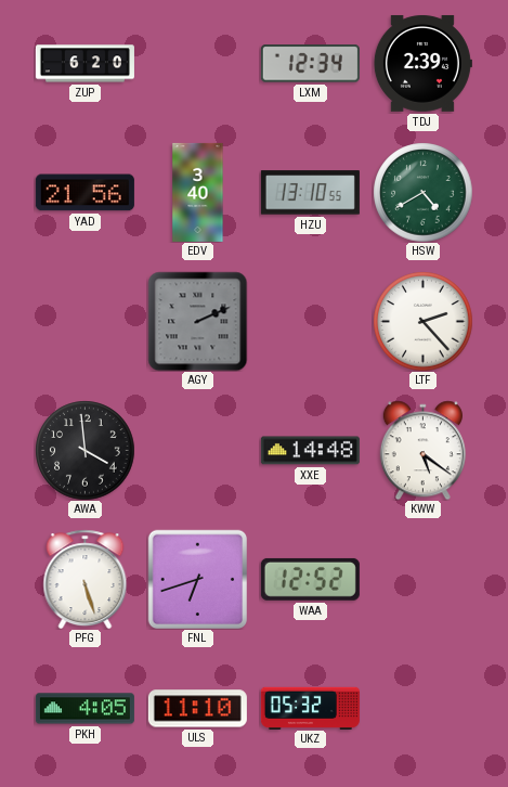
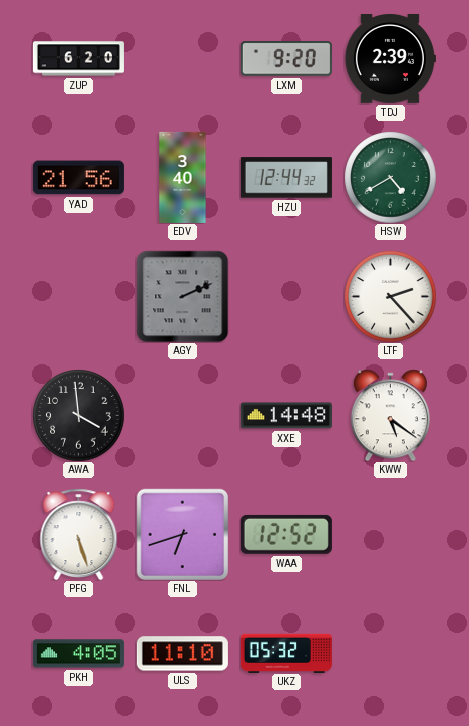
LXM: 12:34 -> 9:20
HZU: 13:10 -> 12:44
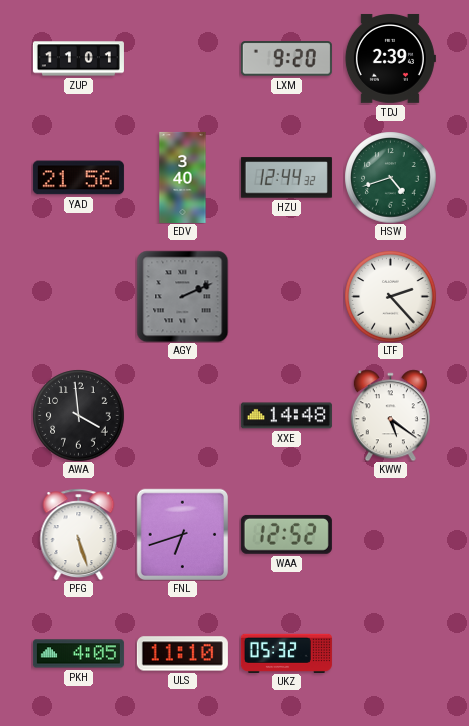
ZUP: 6:20 -> 11:01
HSW: 4:40 -> 4:42
